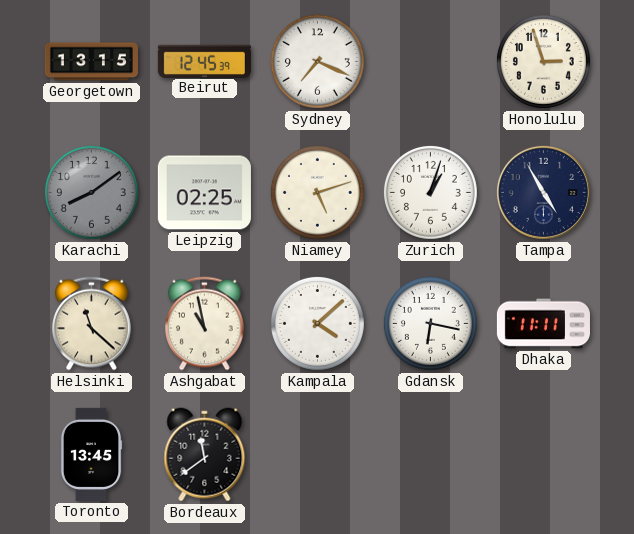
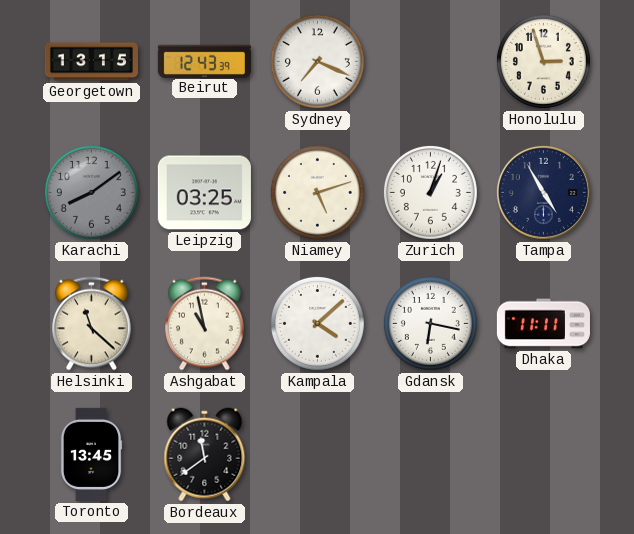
Beirut: 12:45 -> 12:43
Leipzig: 02:25 -> 03:25
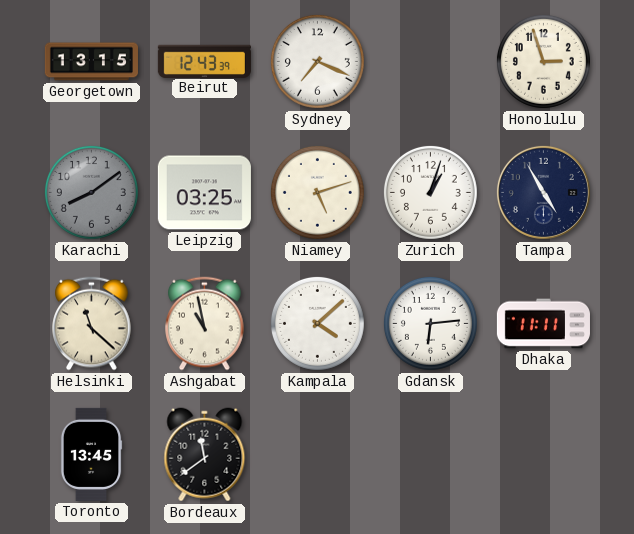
Gdansk: 6:17 -> 6:14
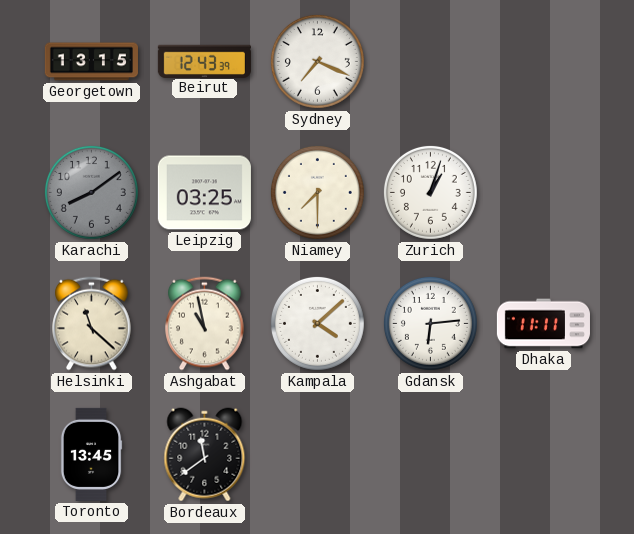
Honolulu: 2:57 -> none
Niamey: 5:12 -> 7:30
Tampa: 4:55 -> none
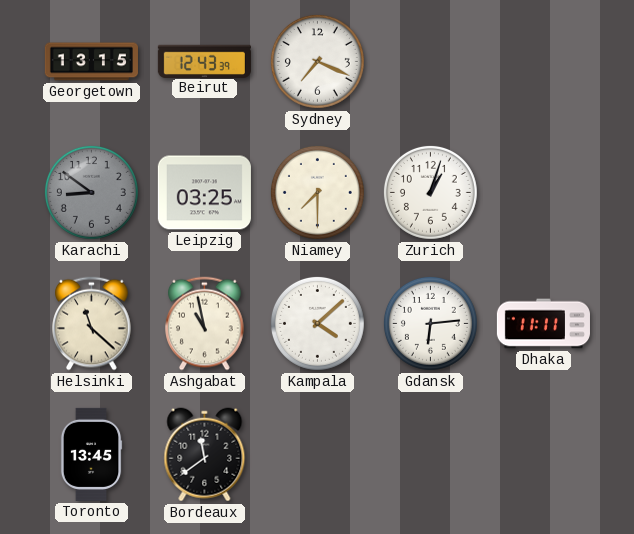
Karachi: 8:09 -> 8:51
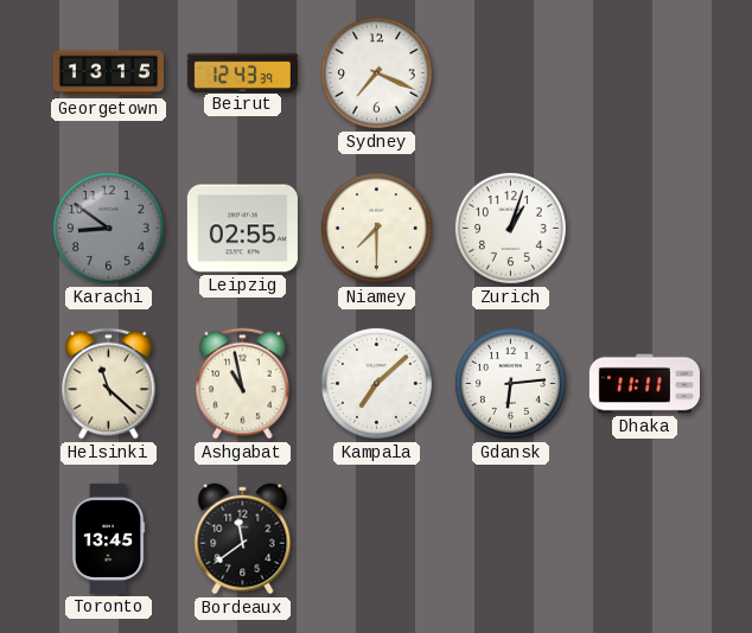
Leipzig: 03:25 -> 02:55
Kampala: 4:08 -> 7:08
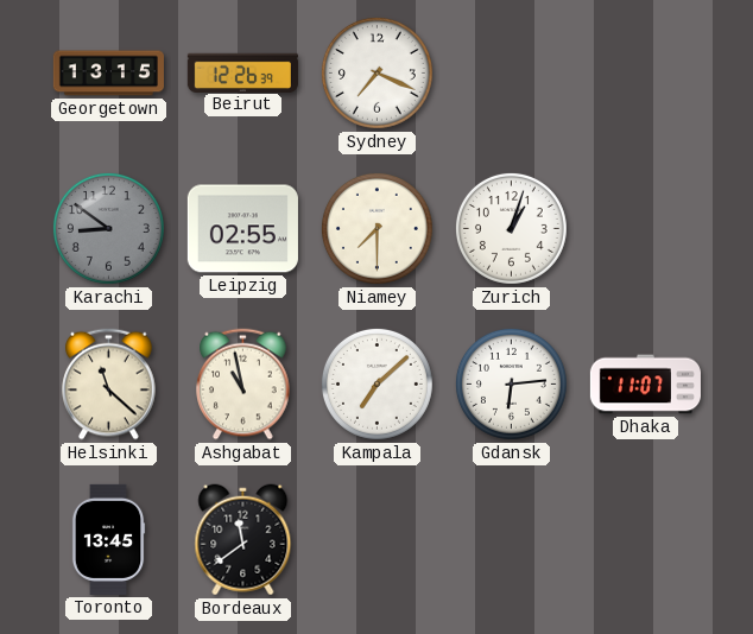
Beirut: 12:43 -> 12:26
Dhaka: 11:11 -> 11:07
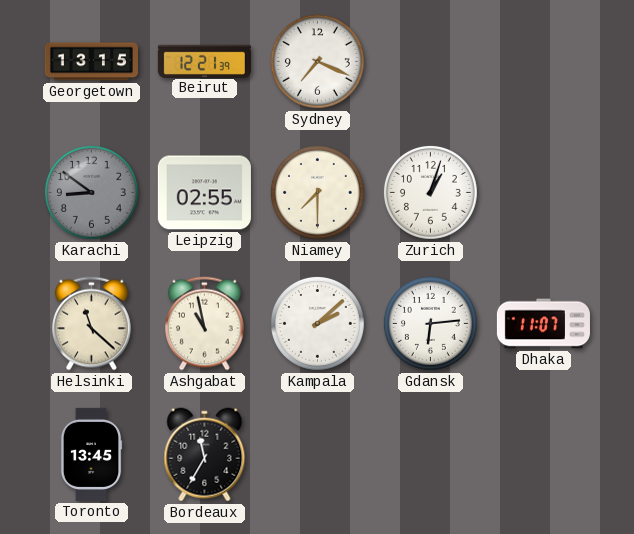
Beirut: 12:26 -> 12:21
Kampala: 7:08 -> 2:08
Bordeaux: 11:39 -> 11:35
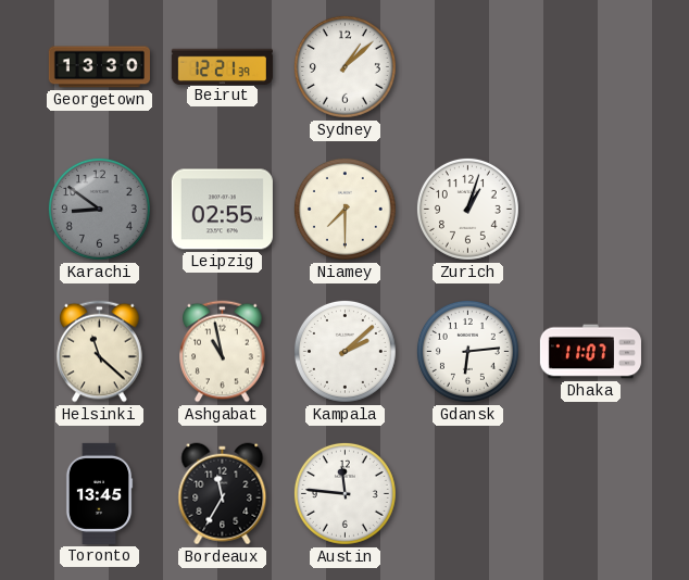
Georgetown: 13:15 -> 13:30
Sydney: 7:19 -> 1:08
Austin: none -> 11:46
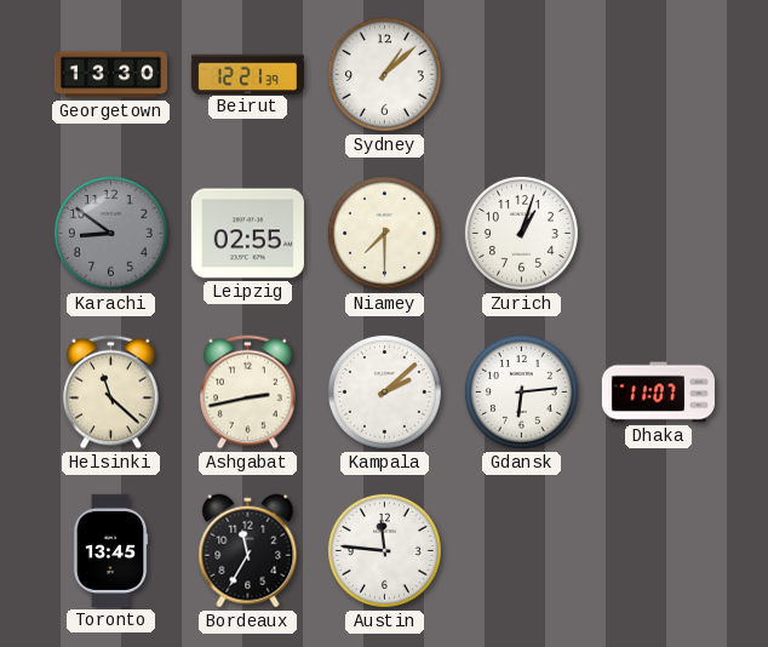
Ashgabat: 10:58 -> 2:43
